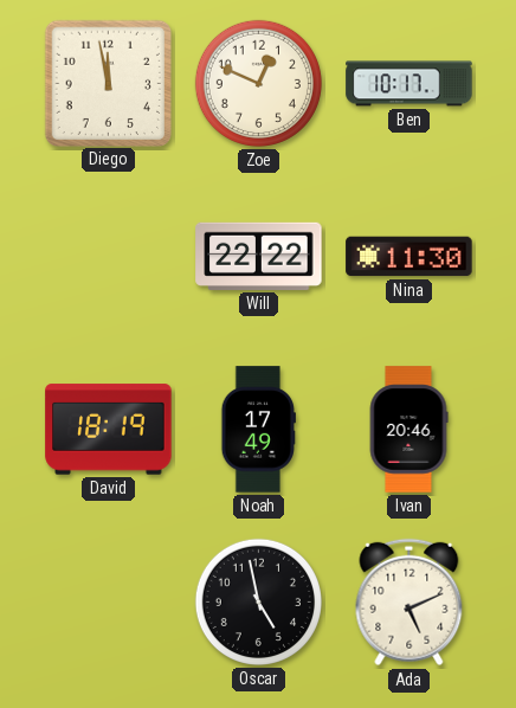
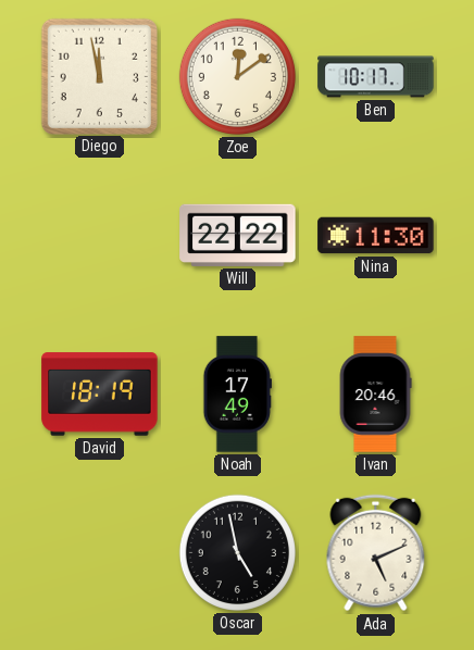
Zoe: 12:49 -> 12:09
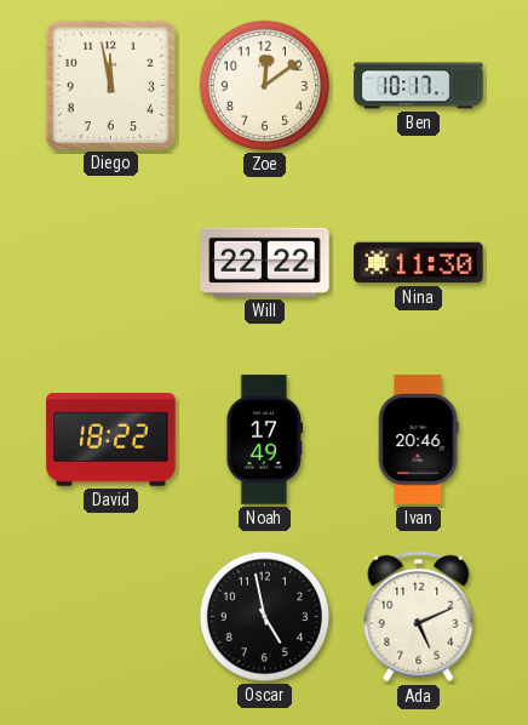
David: 18:19 -> 18:22
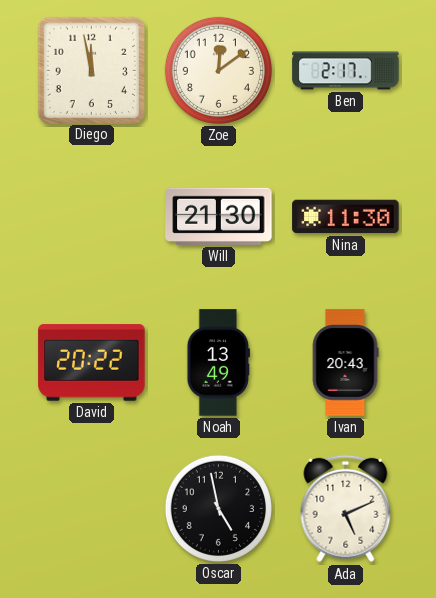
Ben: 10:17 -> 2:17
Will: 22:22 -> 21:30
David: 18:22 -> 20:22
Noah: 17:49 -> 13:49
Ivan: 20:46 -> 20:43
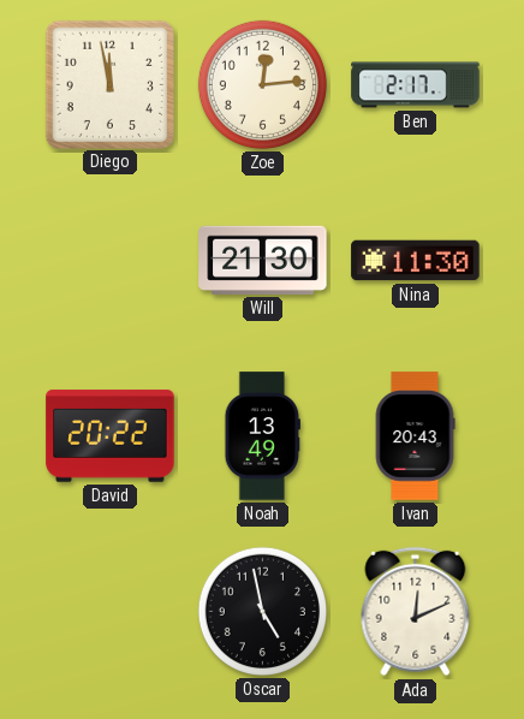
Zoe: 12:09 -> 12:14
Ada: 5:11 -> 12:11
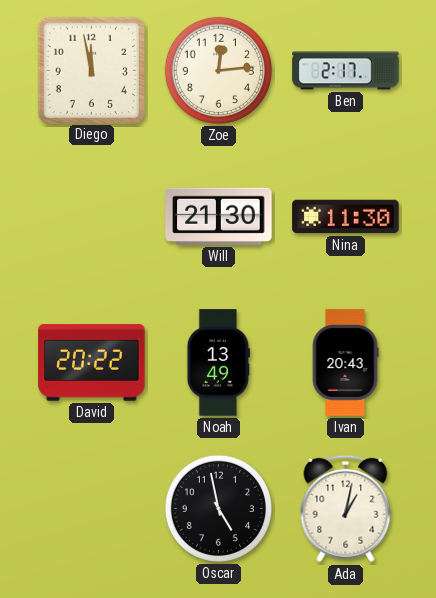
Ada: 12:11 -> 1:02
